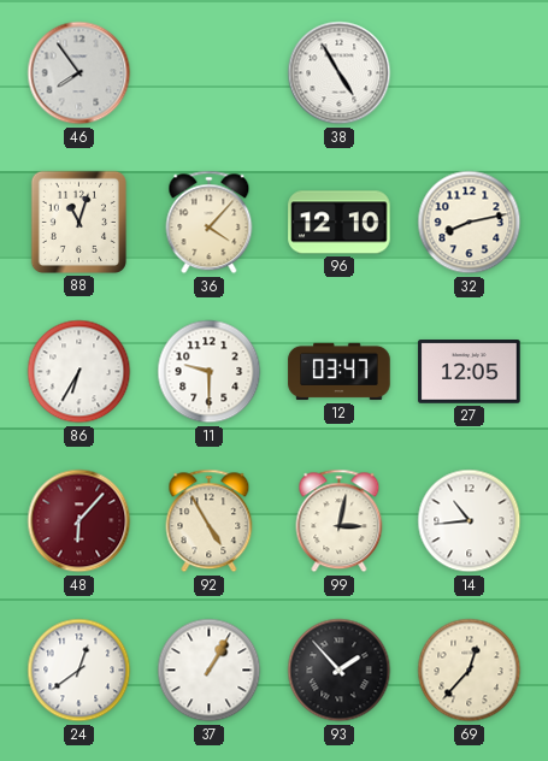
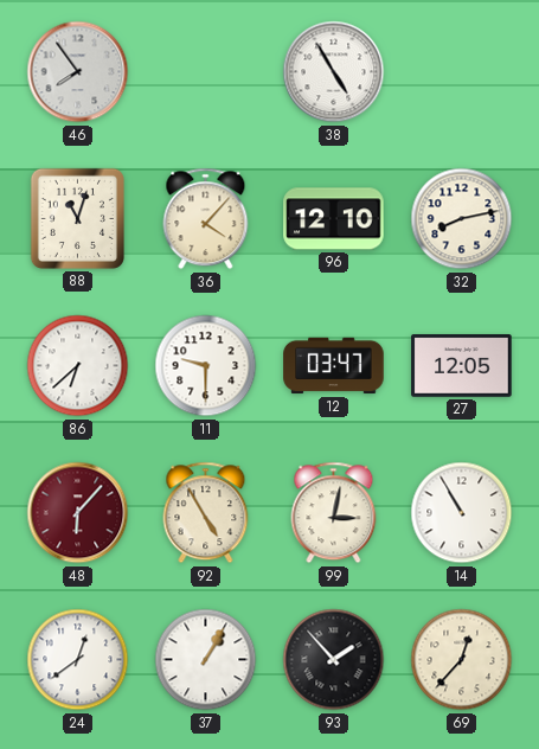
86: 6:35 -> 6:38
14: 10:44 -> 10:55
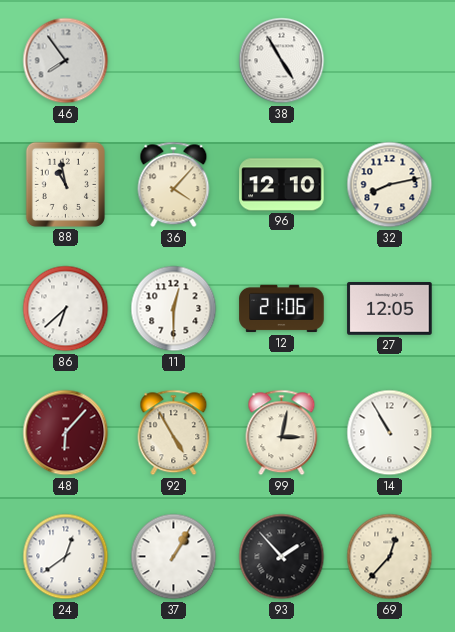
88: 11:03 -> 10:58
11: 9:30 -> 12:30
12: 03:47 -> 21:06
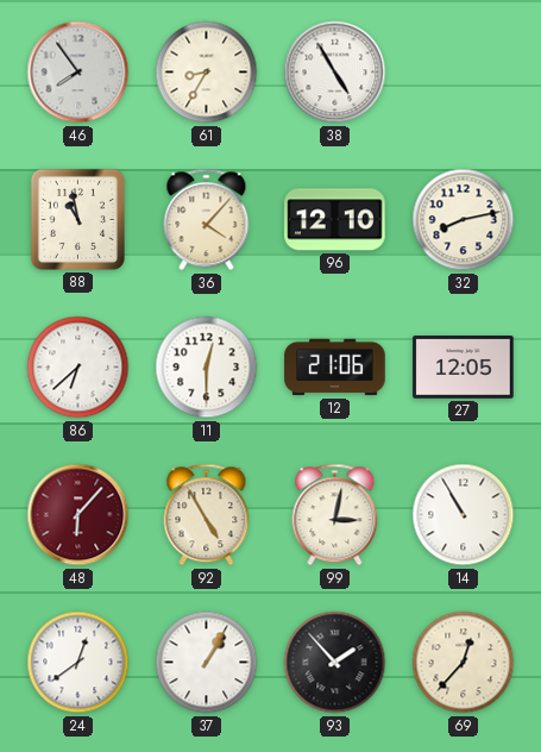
61: none -> 8:35
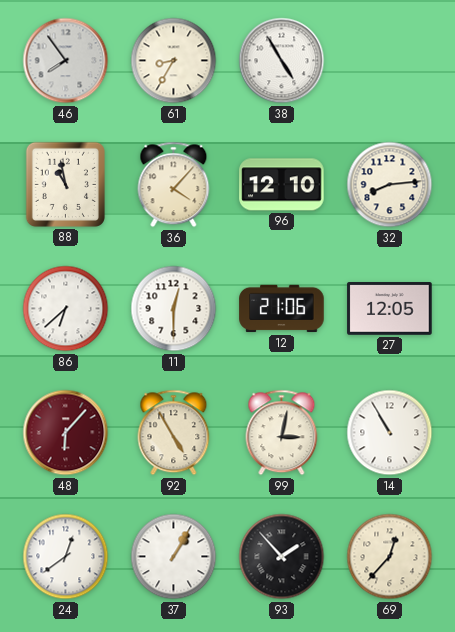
32: 8:13 -> 8:14
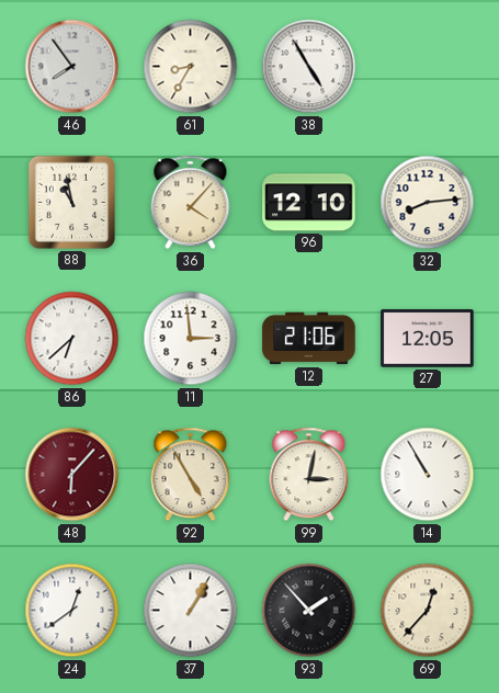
11: 12:30 -> 2:59
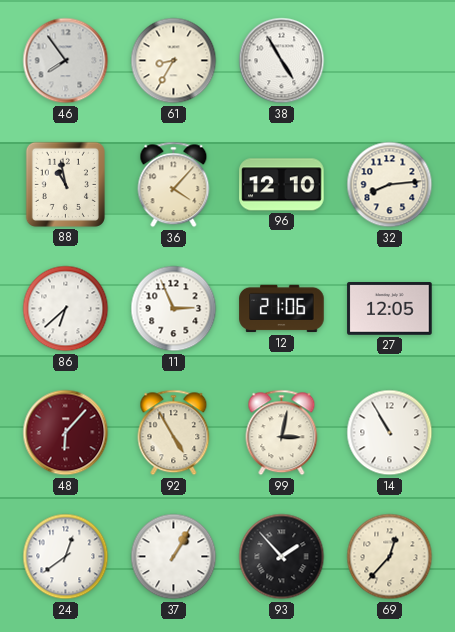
11: 2:59 -> 2:56
